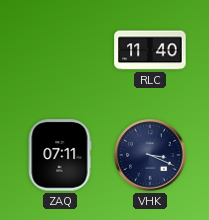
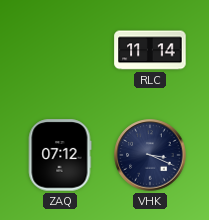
RLC: 11:40 -> 11:14
ZAQ: 07:11 -> 07:12
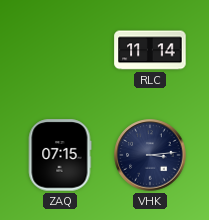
ZAQ: 07:12 -> 07:15
VHK: 3:19 -> 3:14
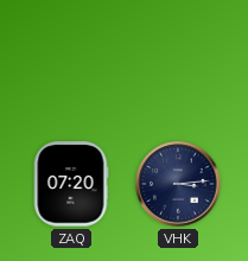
RLC: 11:14 -> none
ZAQ: 07:15 -> 07:20
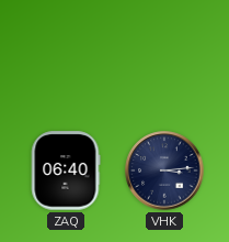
ZAQ: 07:20 -> 06:40
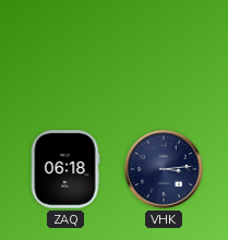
ZAQ: 06:40 -> 06:18
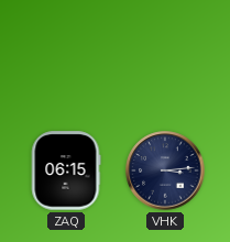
ZAQ: 06:18 -> 06:15
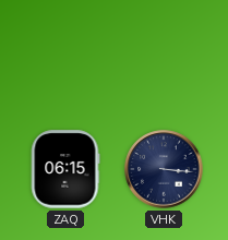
VHK: 3:14 -> 3:16
